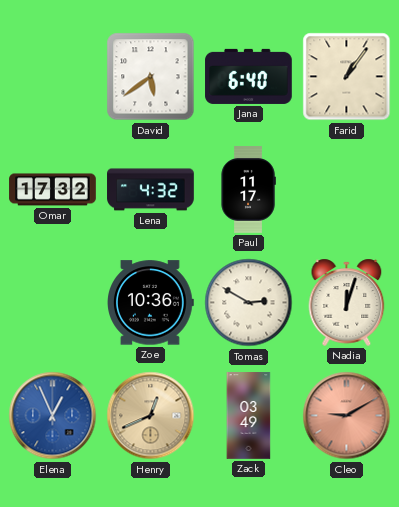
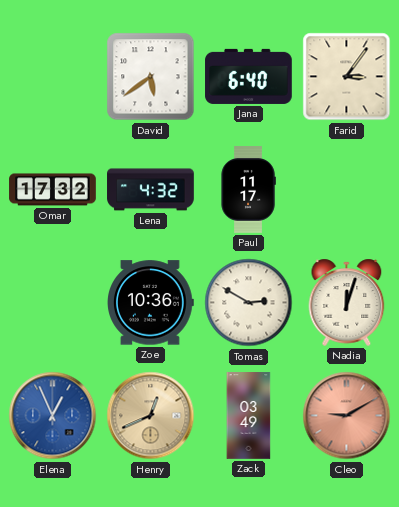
Farid: 1:06 -> 3:06
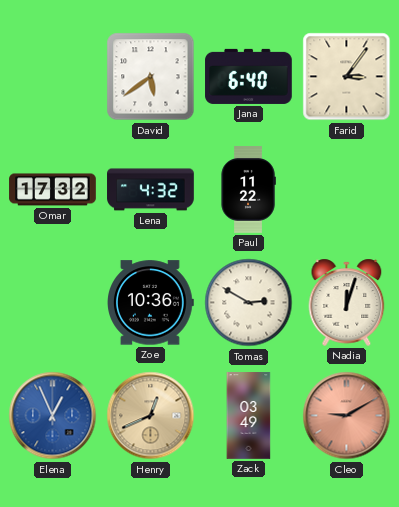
Paul: 11:17 -> 11:22
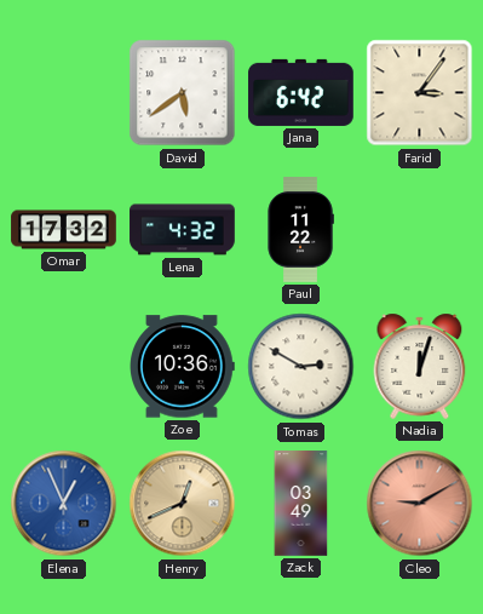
Jana: 6:40 -> 6:42
